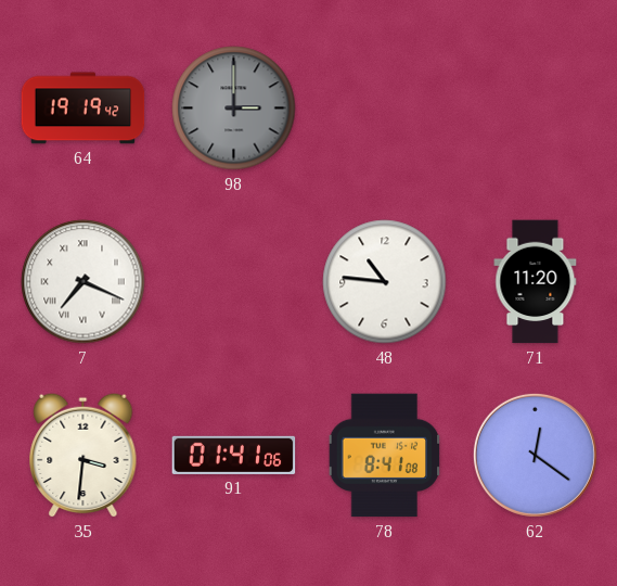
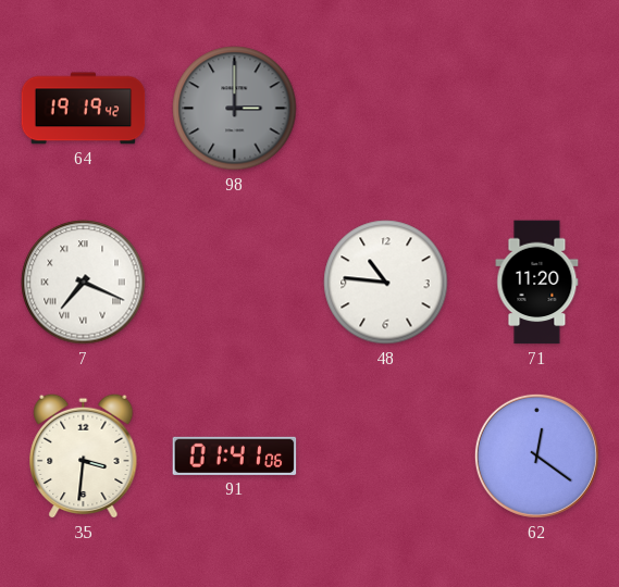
78: 8:41 -> none
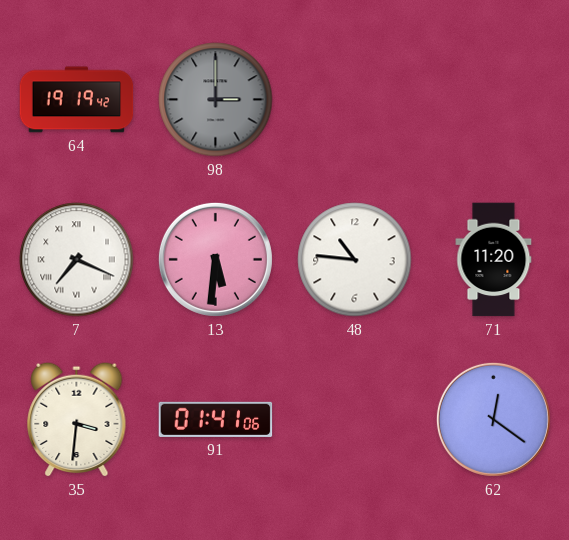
13: none -> 5:31
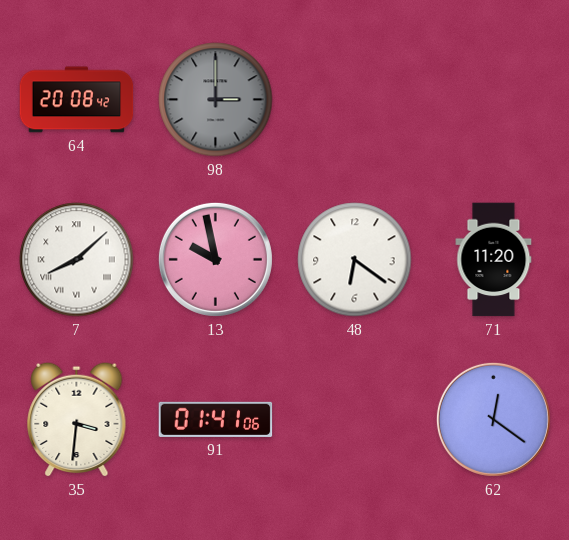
64: 19:19 -> 20:08
7: 7:19 -> 8:08
13: 5:31 -> 9:58
48: 10:46 -> 6:21
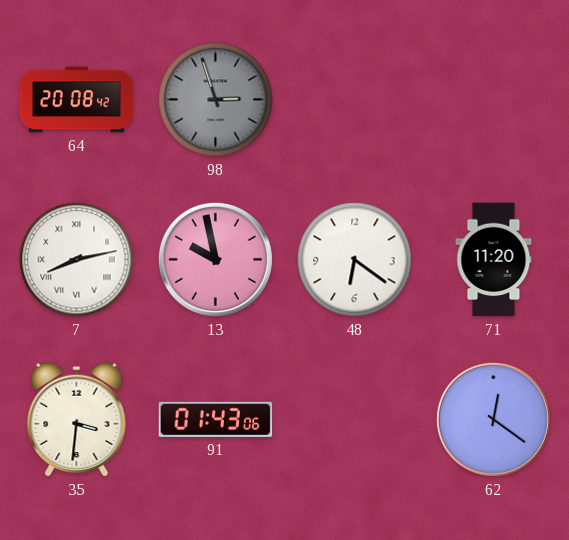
98: 3:00 -> 2:57
7: 8:08 -> 8:13
91: 01:41 -> 01:43
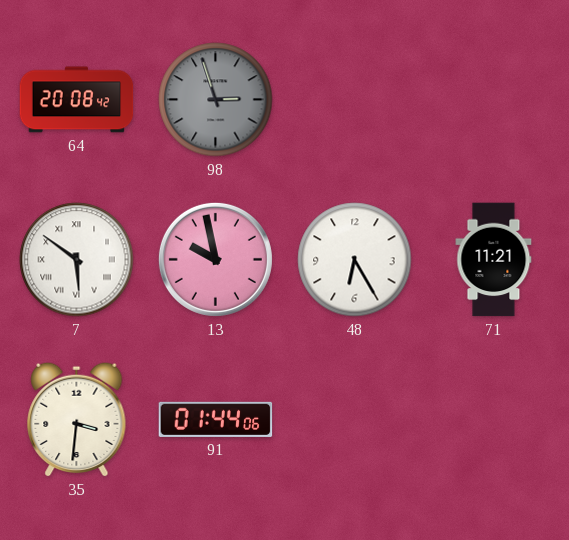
7: 8:13 -> 5:51
48: 6:21 -> 6:25
71: 11:20 -> 11:21
91: 01:43 -> 01:44
62: 12:21 -> none
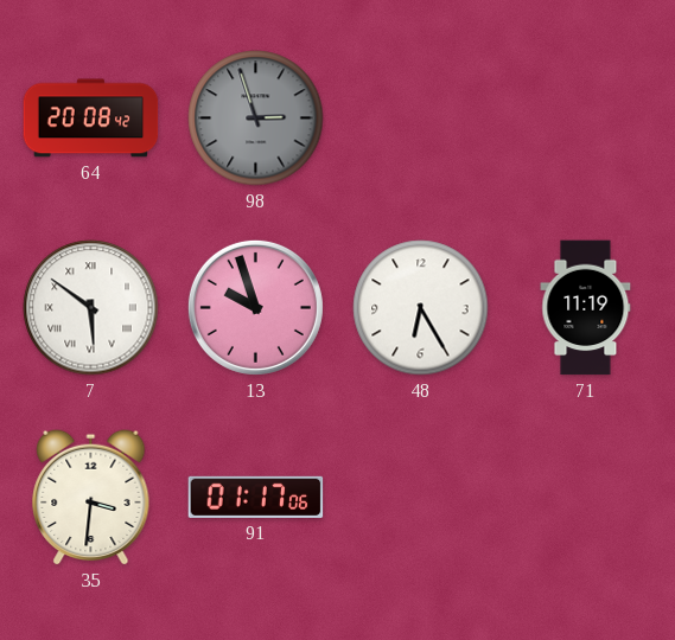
13: 9:58 -> 9:57
71: 11:21 -> 11:19
91: 01:44 -> 01:17
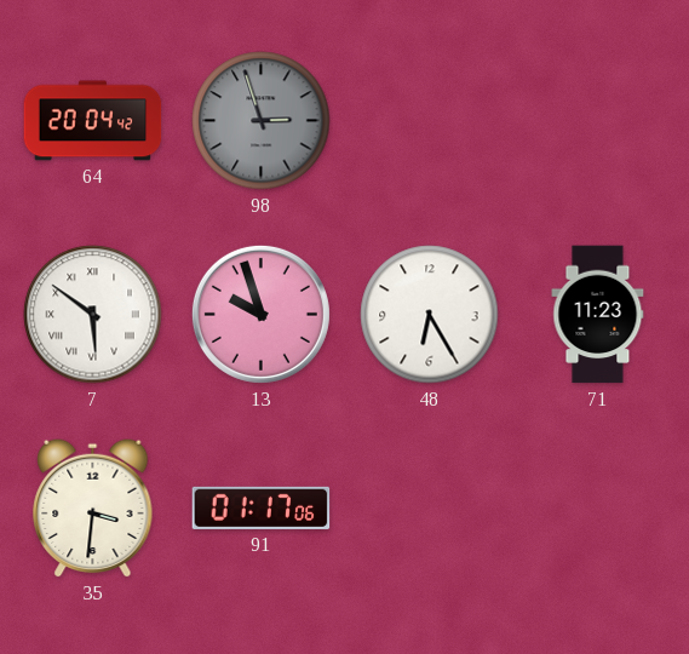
64: 20:08 -> 20:04
71: 11:19 -> 11:23
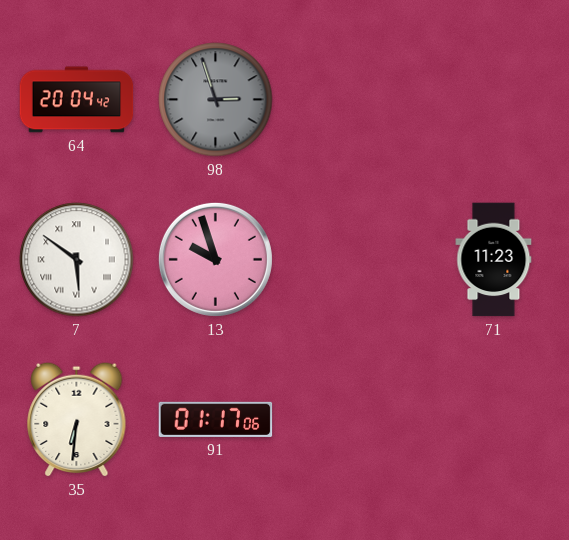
48: 6:25 -> none
35: 3:31 -> 6:31
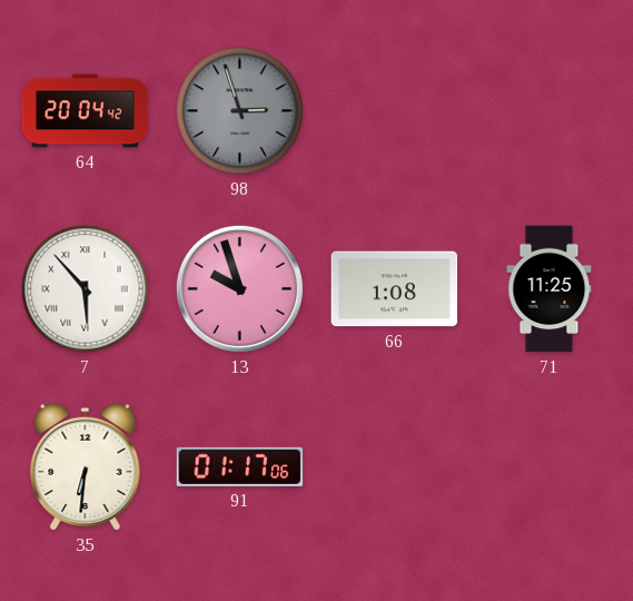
7: 5:51 -> 5:53
66: none -> 1:08
71: 11:23 -> 11:25
